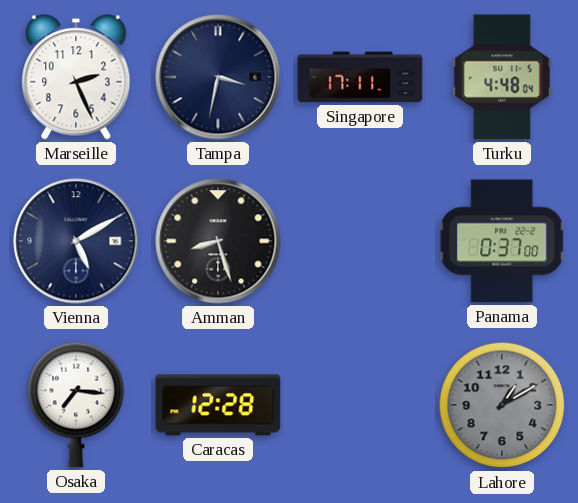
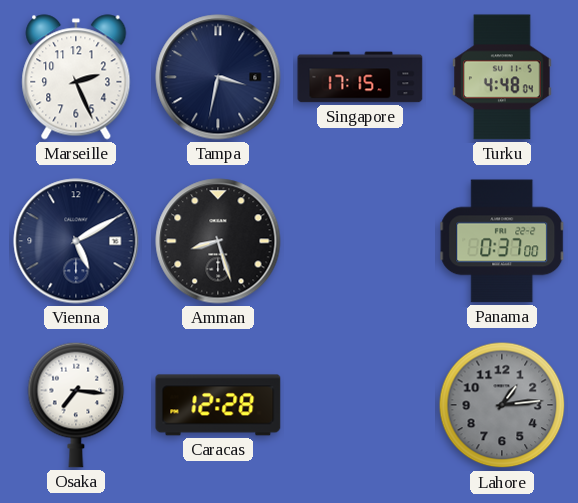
Singapore: 17:11 -> 17:15
Lahore: 1:10 -> 1:14
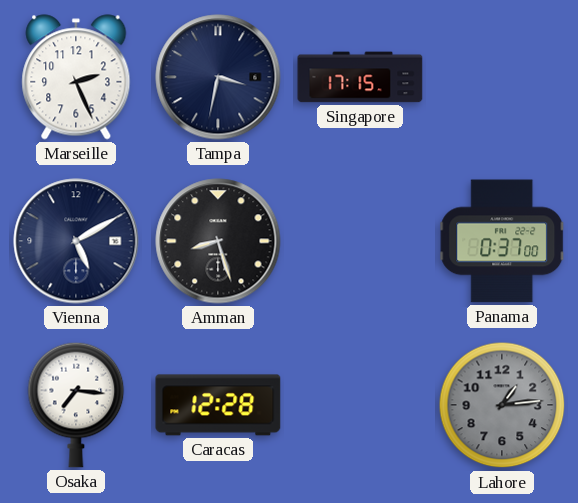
Turku: 4:48 -> none
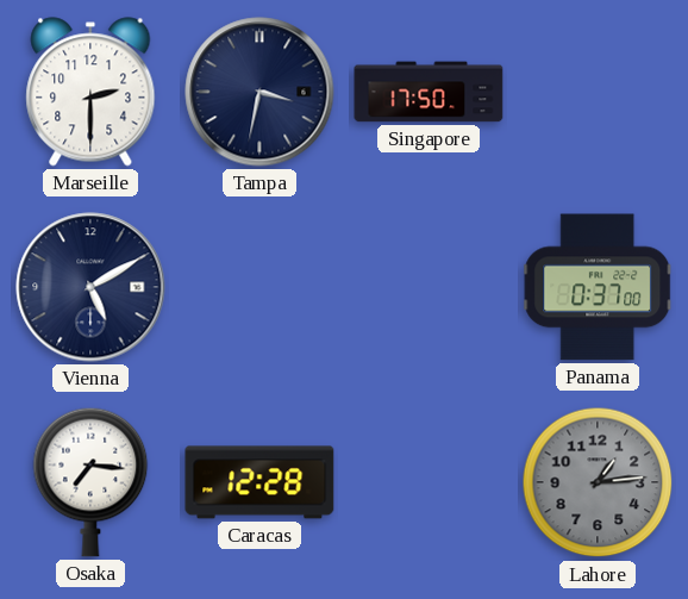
Marseille: 2:26 -> 2:30
Singapore: 17:15 -> 17:50
Amman: 8:27 -> none
